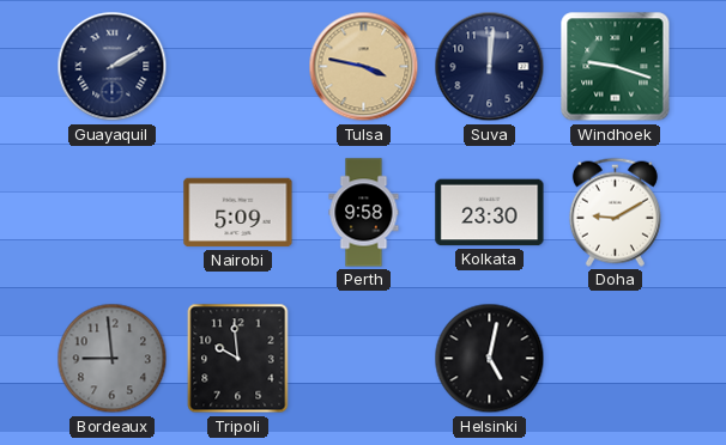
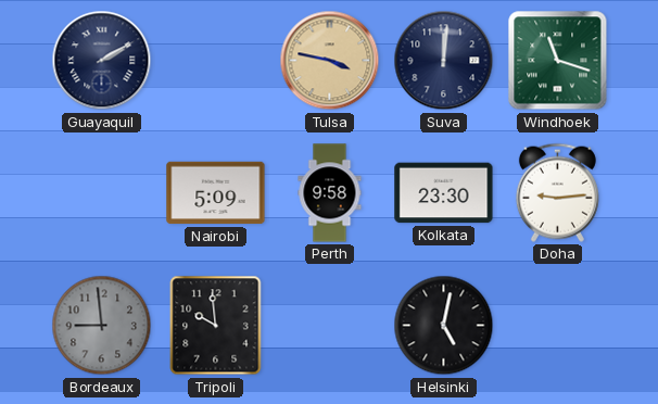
Windhoek: 9:18 -> 11:18
Doha: 9:10 -> 9:14
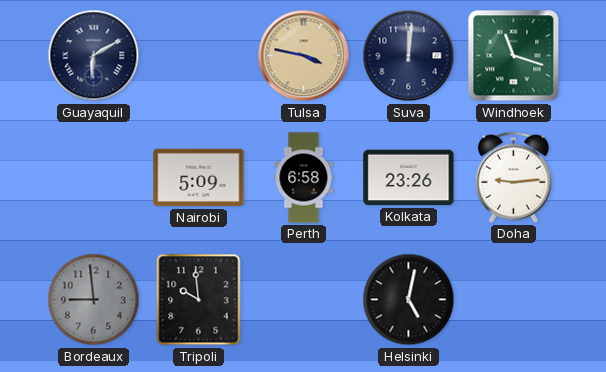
Guayaquil: 2:10 -> 6:10
Perth: 9:58 -> 6:58
Kolkata: 23:30 -> 23:26
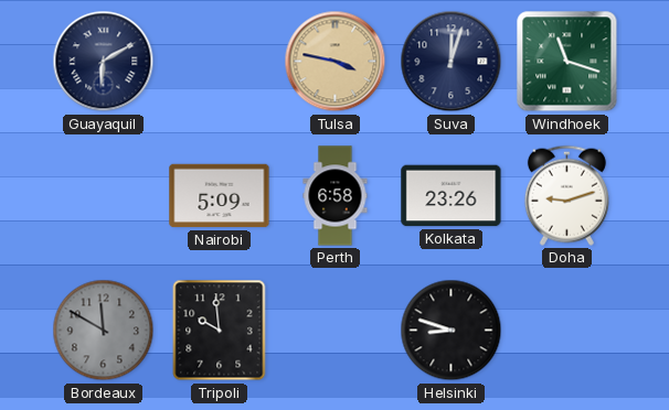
Suva: 12:01 -> 12:03
Doha: 9:14 -> 9:12
Bordeaux: 8:59 -> 11:50
Helsinki: 5:02 -> 8:48
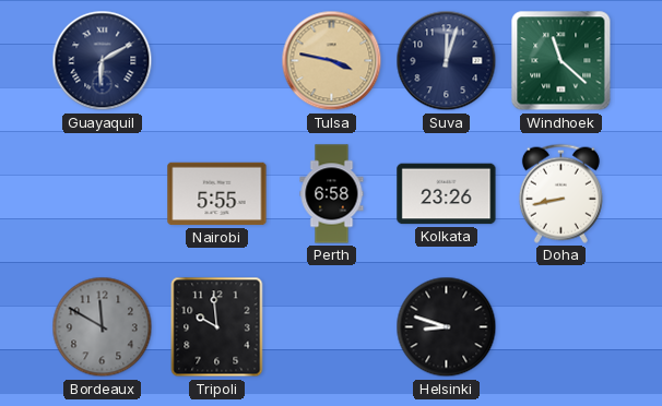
Windhoek: 11:18 -> 11:22
Nairobi: 5:09 -> 5:55
Doha: 9:12 -> 8:43
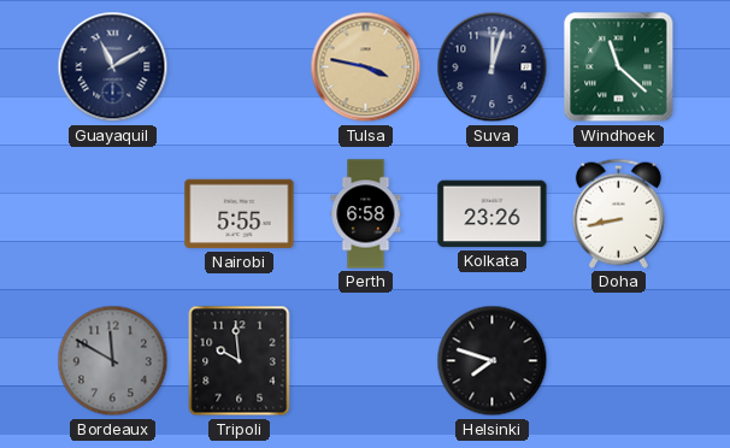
Guayaquil: 6:10 -> 11:10
Helsinki: 8:48 -> 7:48
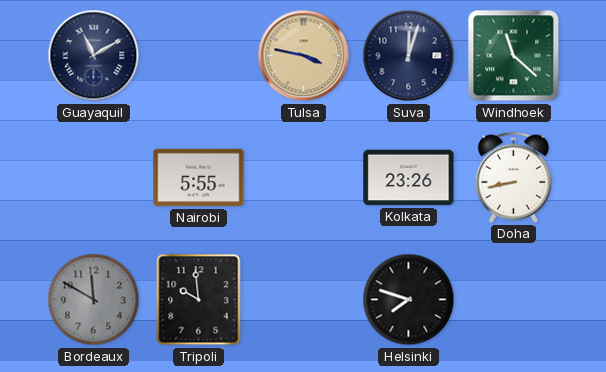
Perth: 6:58 -> none
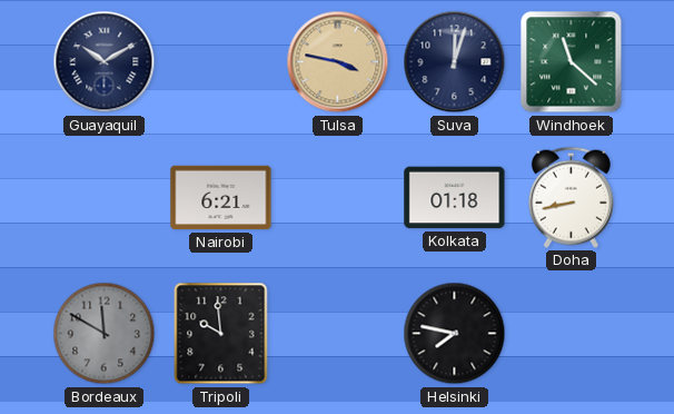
Guayaquil: 11:10 -> 10:10
Nairobi: 5:55 -> 6:21
Kolkata: 23:26 -> 01:18
Helsinki: 7:48 -> 7:47
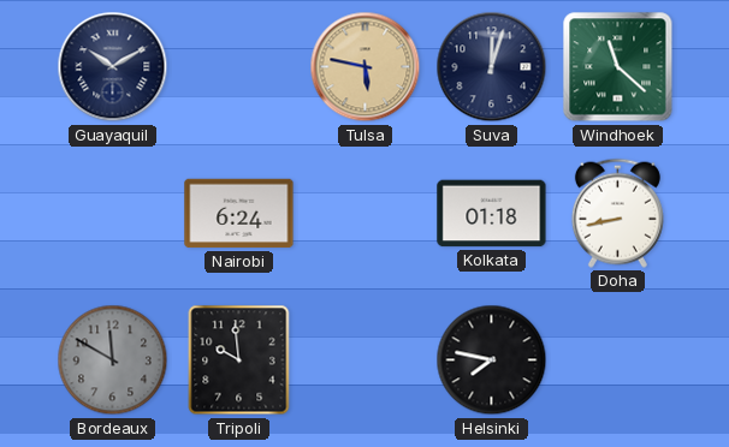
Tulsa: 3:47 -> 5:47
Nairobi: 6:21 -> 6:24
